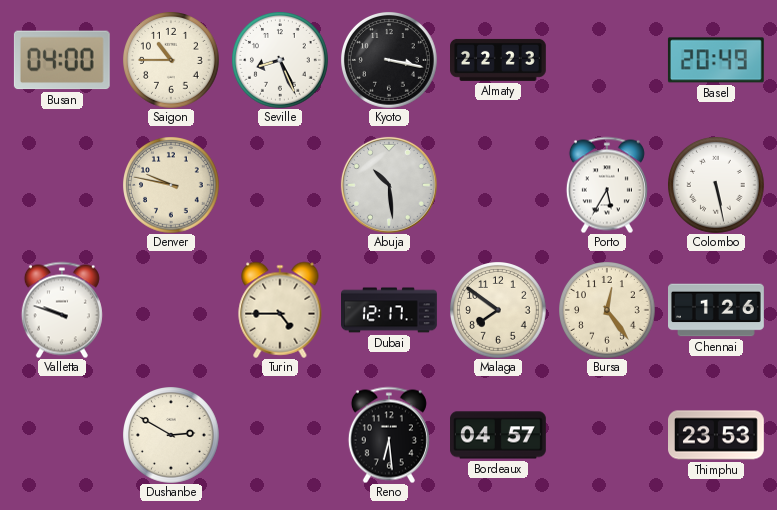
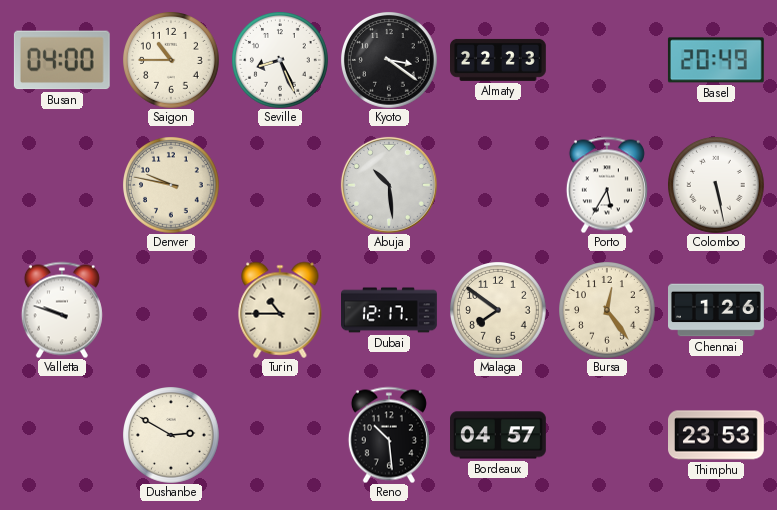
Kyoto: 3:17 -> 3:21
Turin: 4:45 -> 10:45
Reno: 6:29 -> 10:29
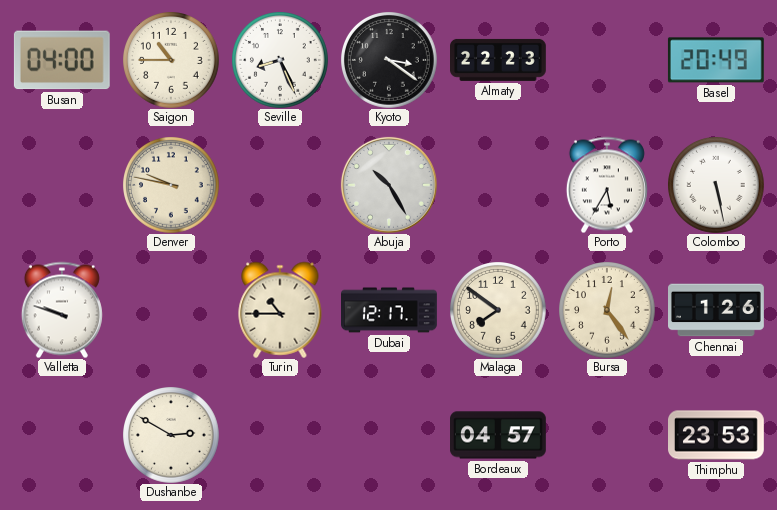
Abuja: 10:29 -> 10:25
Reno: 10:29 -> none
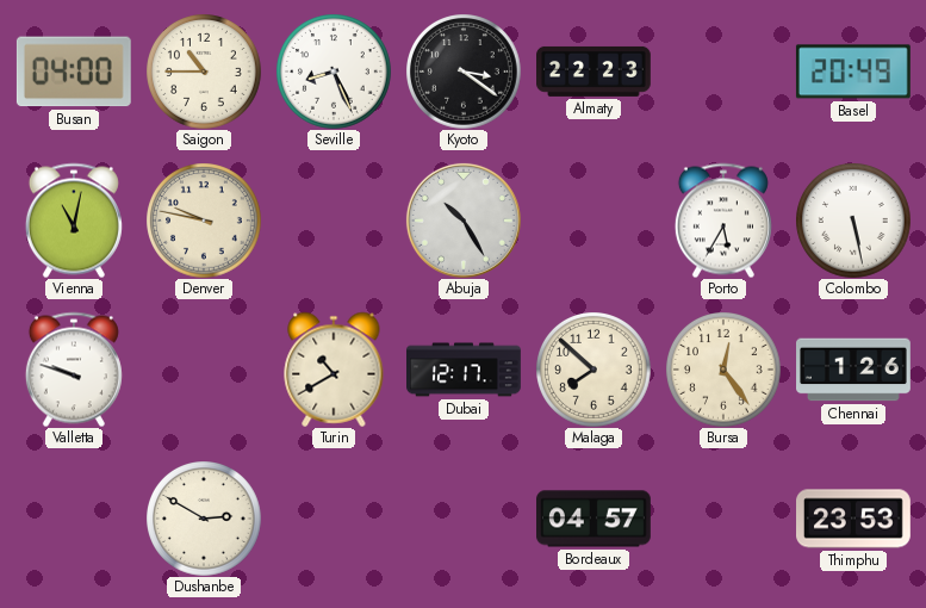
Vienna: none -> 11:02
Turin: 10:45 -> 10:40
Malaga: 7:51 -> 7:52
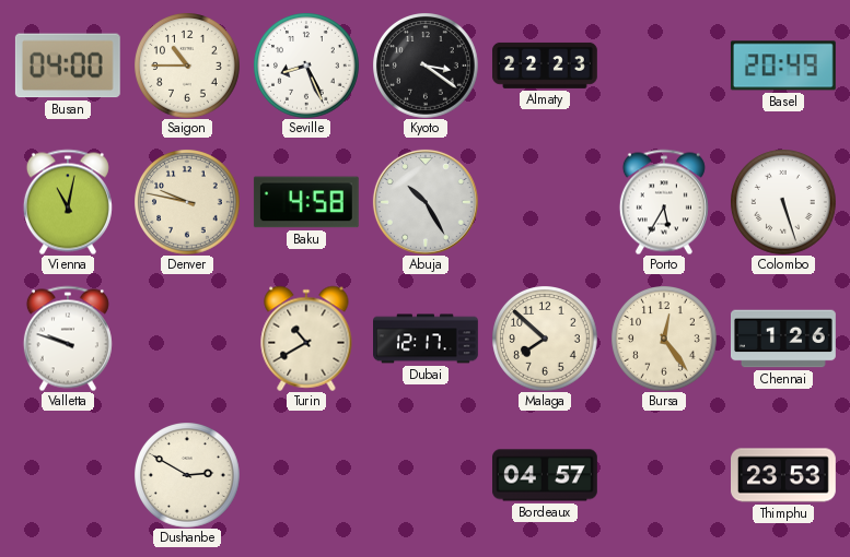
Baku: none -> 4:58
Colombo: 5:28 -> 5:27
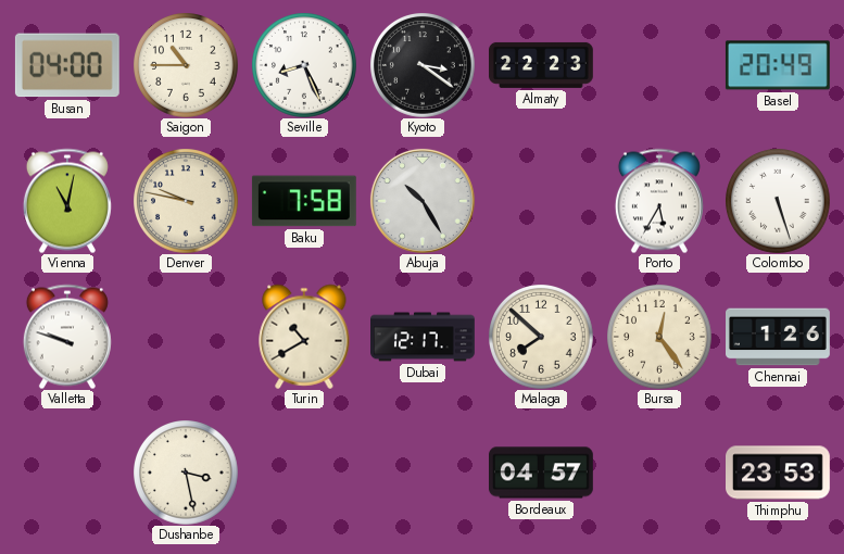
Baku: 4:58 -> 7:58
Dushanbe: 2:50 -> 3:28
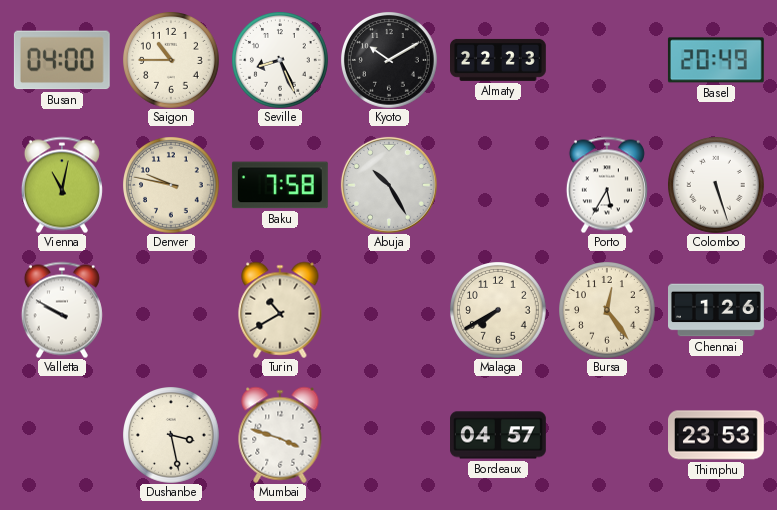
Kyoto: 3:21 -> 10:10
Valletta: 9:48 -> 9:50
Dubai: 12:17 -> none
Malaga: 7:52 -> 7:40
Mumbai: none -> 3:48
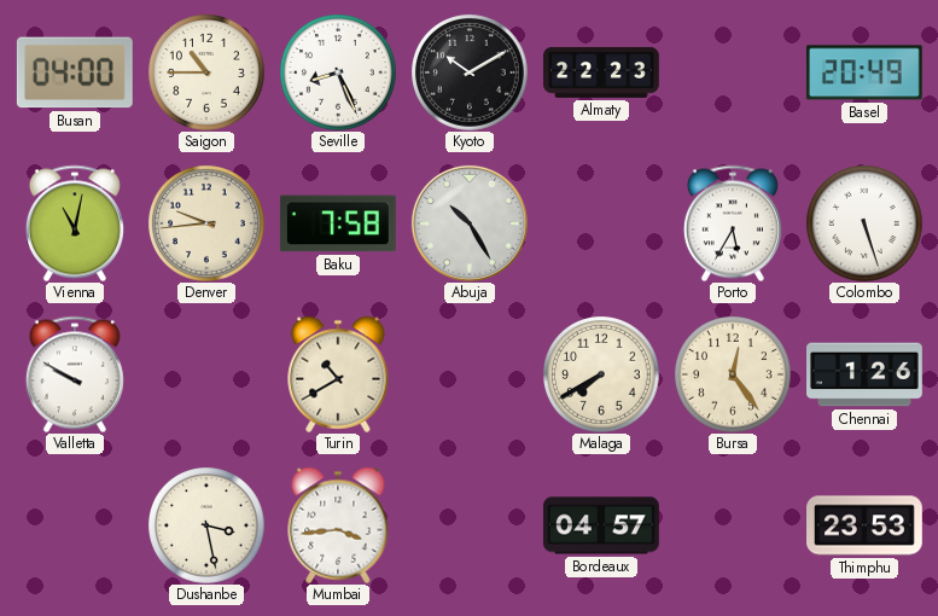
Denver: 9:47 -> 9:44
Mumbai: 3:48 -> 3:44
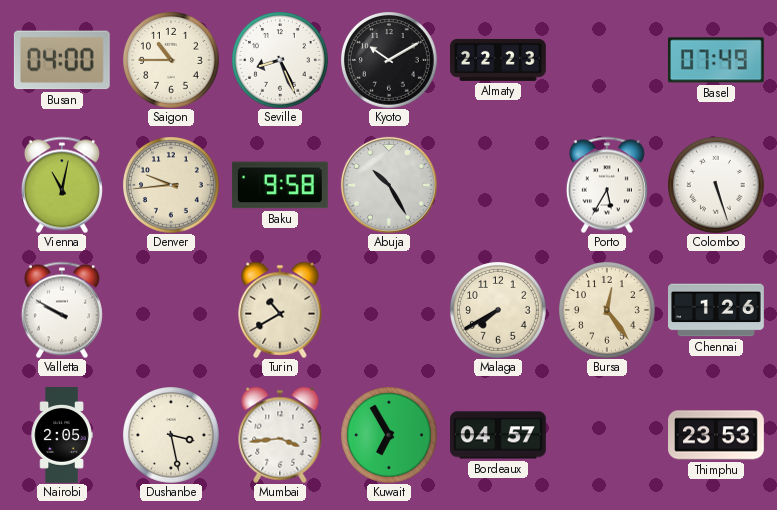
Basel: 20:49 -> 07:49
Baku: 7:58 -> 9:58
Nairobi: none -> 2:05
Kuwait: none -> 6:55
